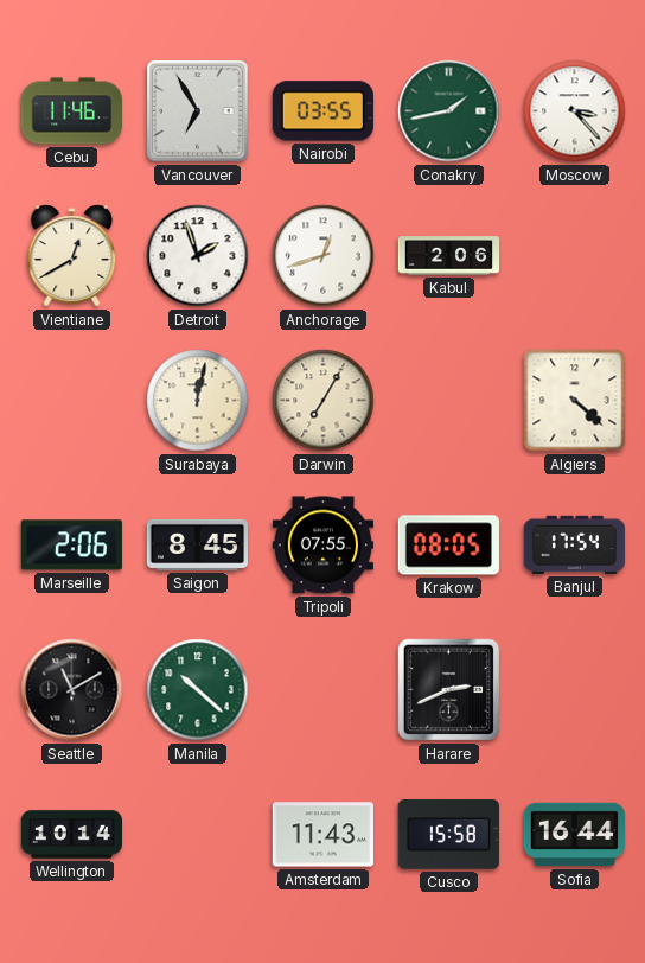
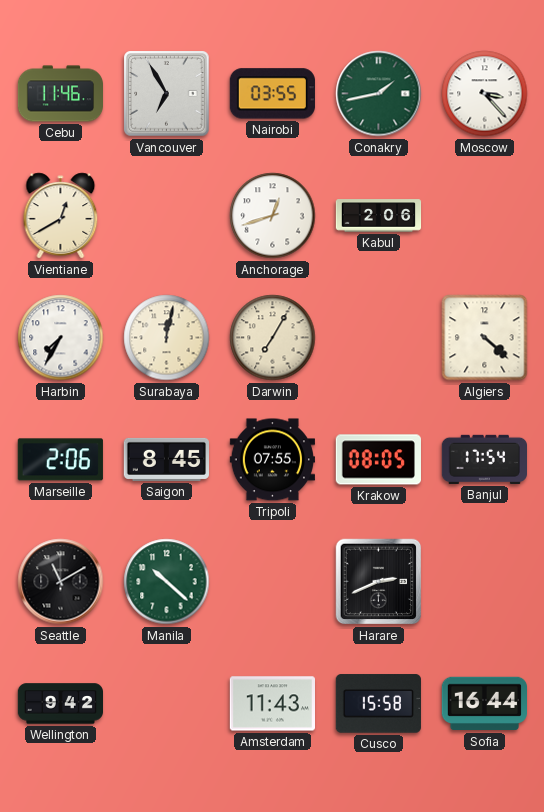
Detroit: 1:57 -> none
Harbin: none -> 7:35
Wellington: 10:14 -> 9:42
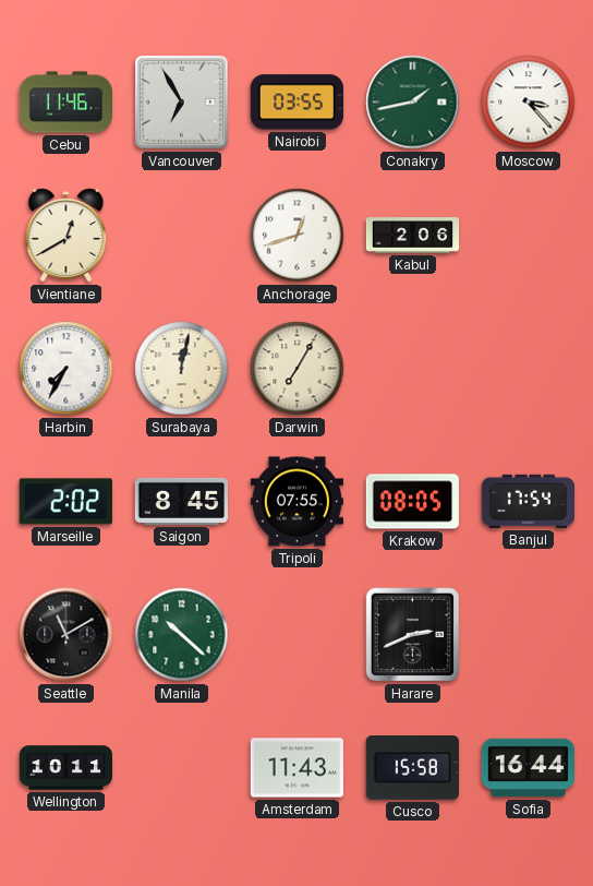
Algiers: 4:22 -> none
Marseille: 2:06 -> 2:02
Wellington: 9:42 -> 10:11
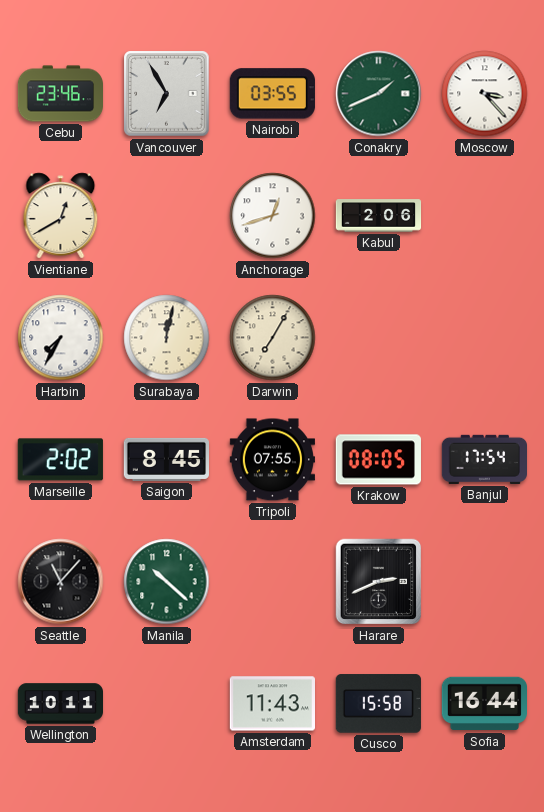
Cebu: 11:46 -> 23:46
Conakry: 1:43 -> 1:41
Seattle: 11:10 -> 11:07
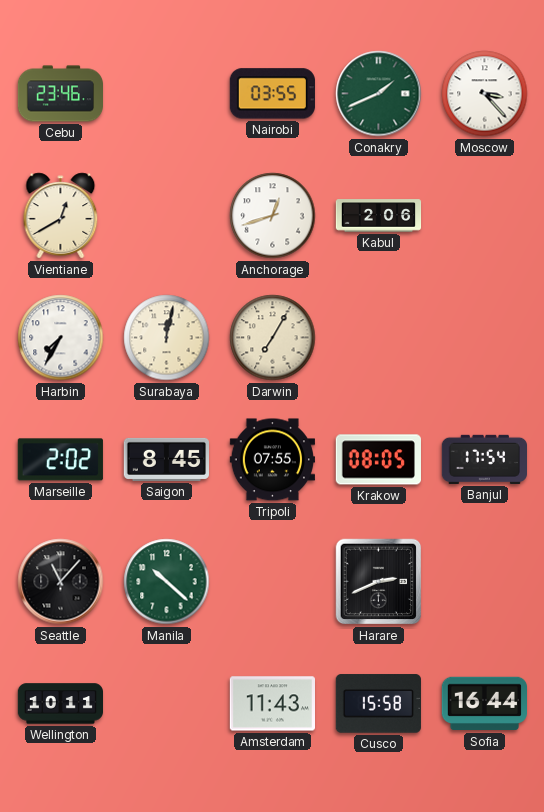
Vancouver: 6:55 -> none
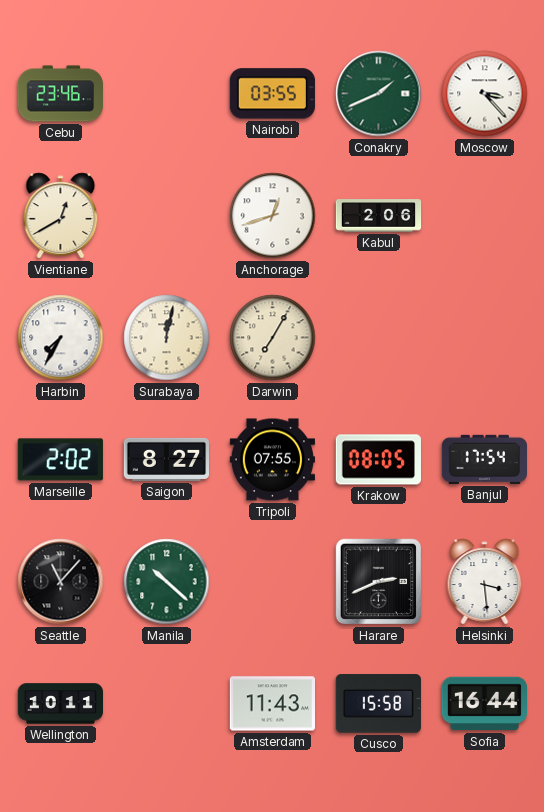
Saigon: 8:45 -> 8:27
Helsinki: none -> 3:29
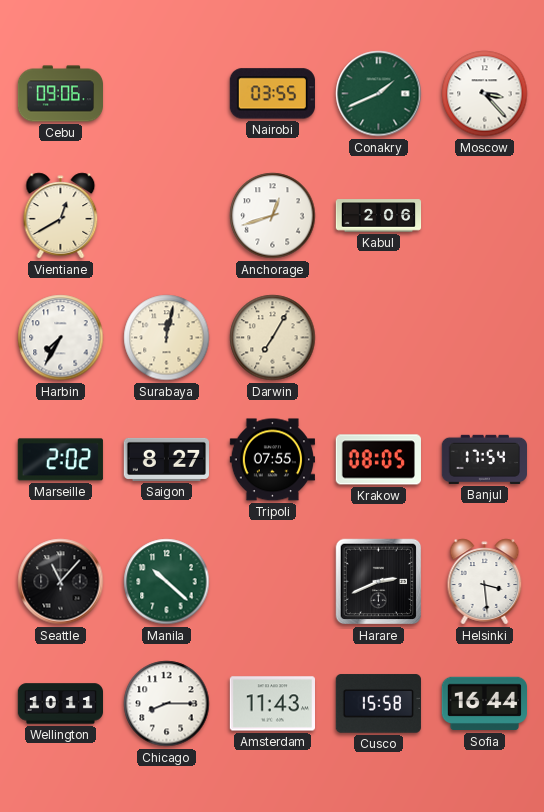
Cebu: 23:46 -> 09:06
Chicago: none -> 8:15
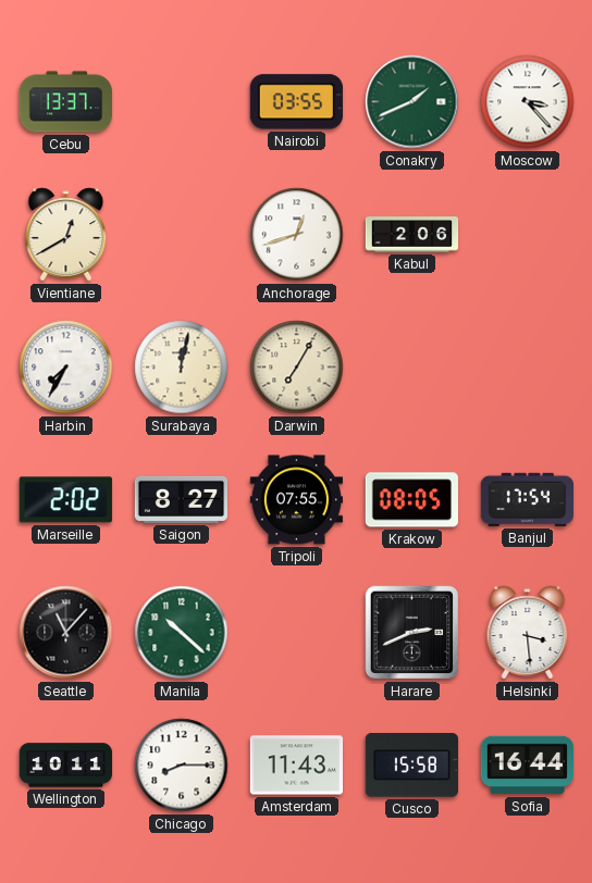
Cebu: 09:06 -> 13:37
